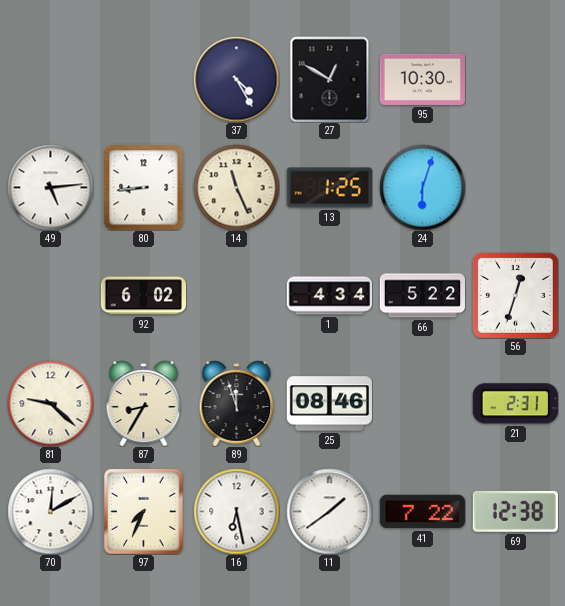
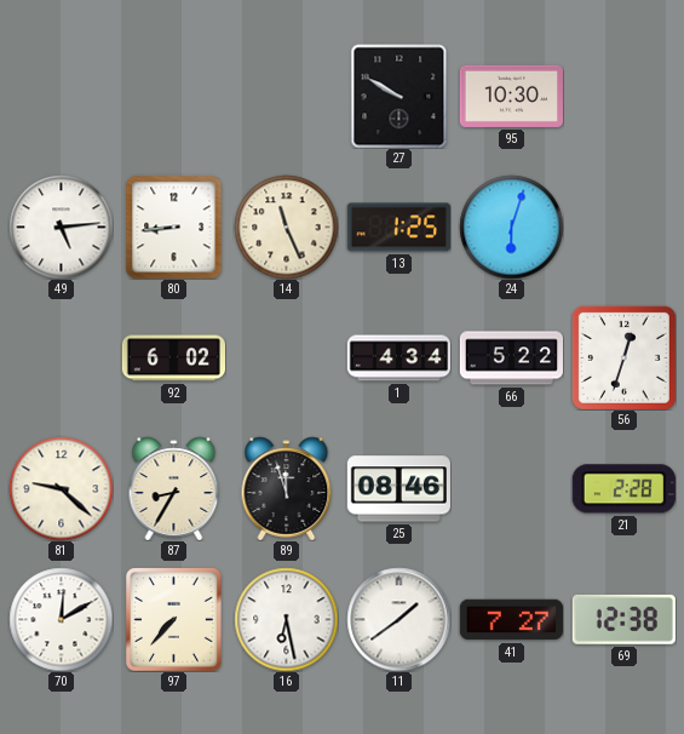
37: 4:25 -> none
27: 12:50 -> 9:50
21: 2:31 -> 2:28
97: 7:34 -> 7:37
41: 7:22 -> 7:27
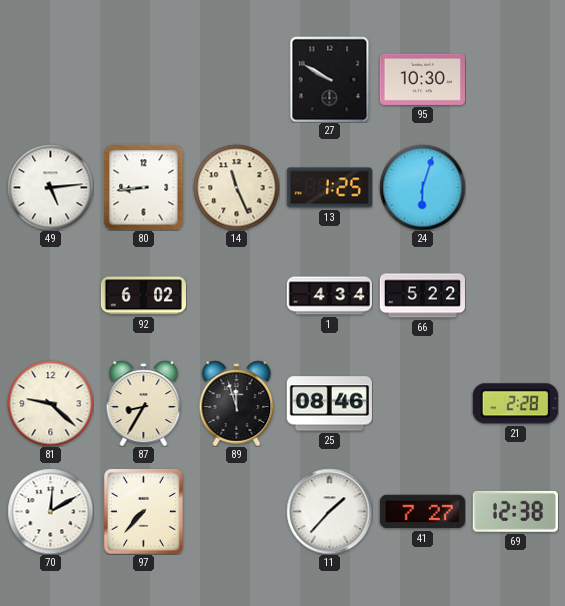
56: 12:33 -> none
16: 6:28 -> none
11: 1:39 -> 1:37
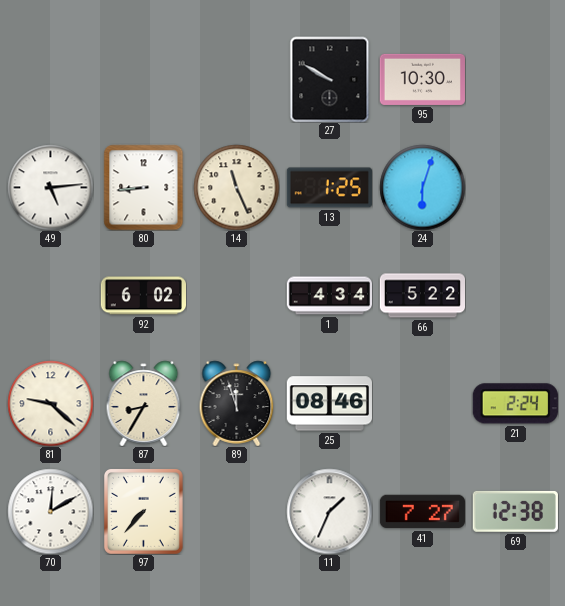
21: 2:28 -> 2:24
11: 1:37 -> 1:34
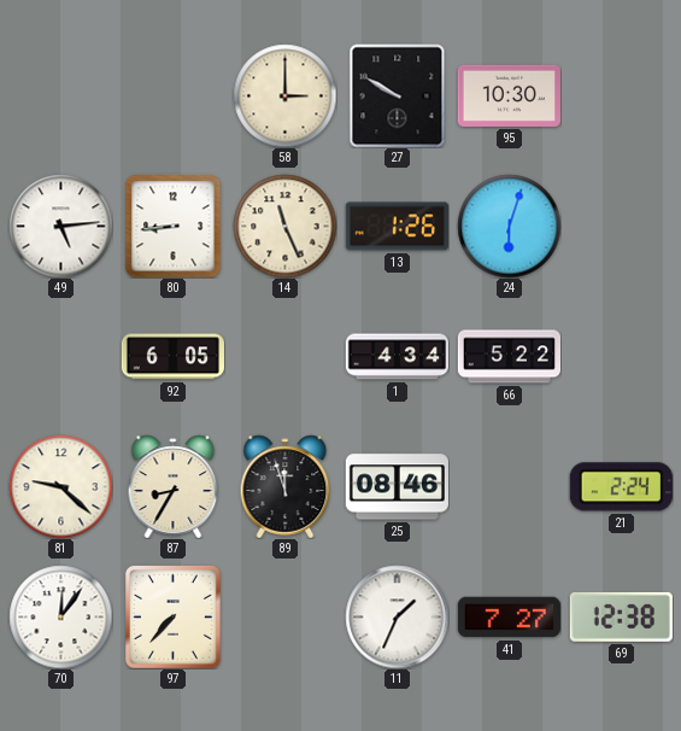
58: none -> 3:00
13: 1:25 -> 1:26
92: 6:02 -> 6:05
70: 12:10 -> 12:06
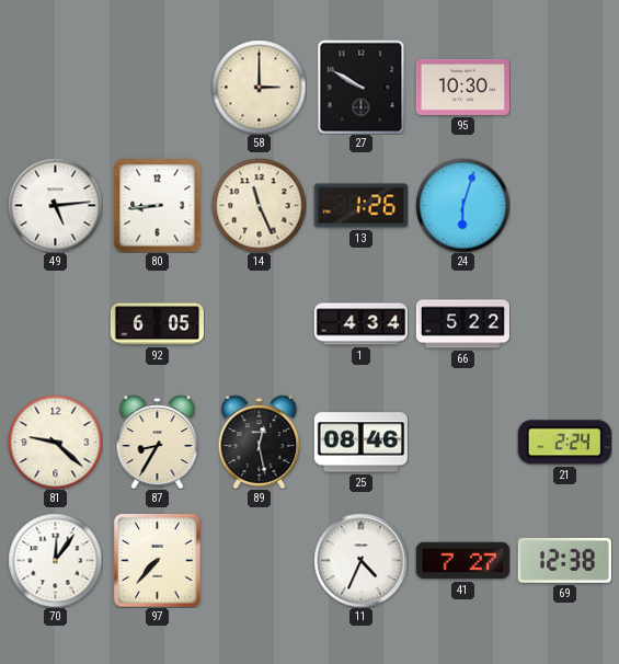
89: 11:57 -> 12:28
11: 1:34 -> 4:34
